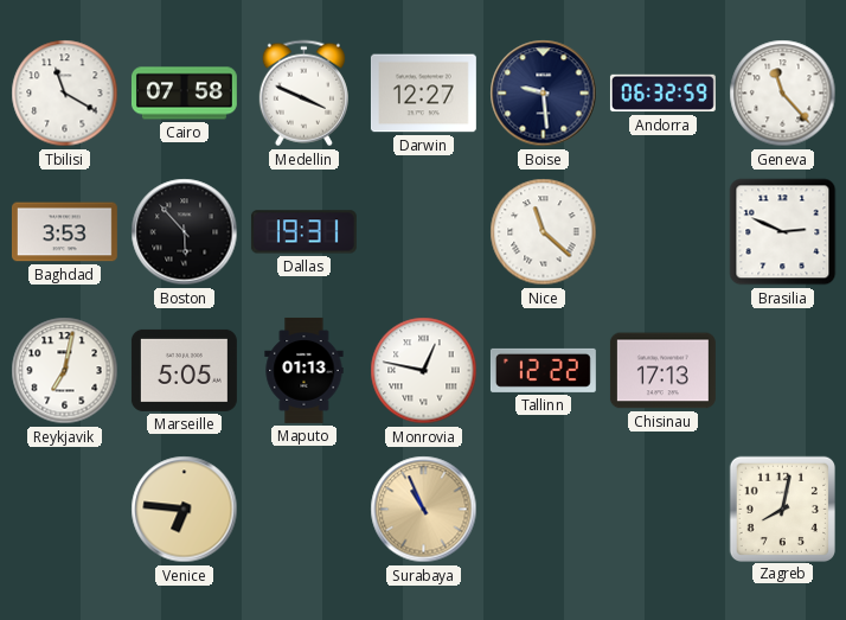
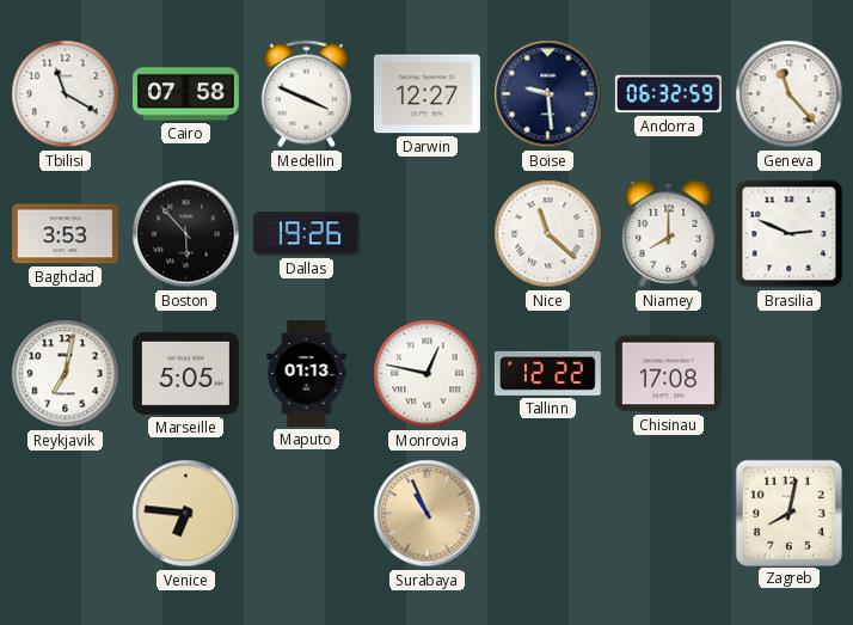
Dallas: 19:31 -> 19:26
Niamey: none -> 8:00
Chisinau: 17:13 -> 17:08
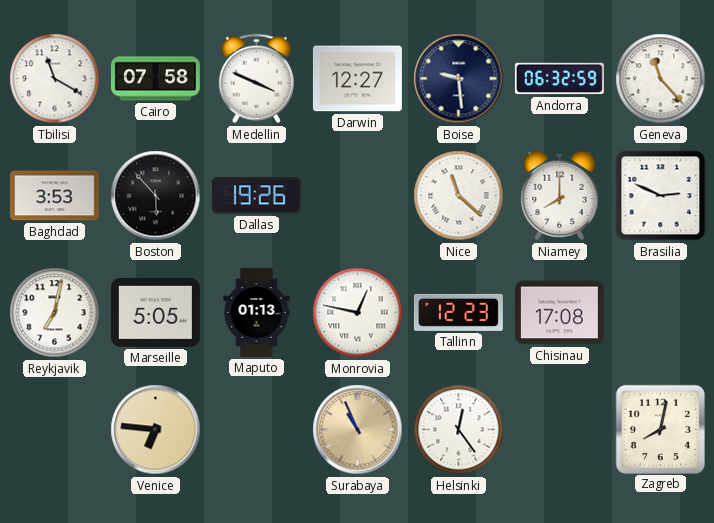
Tallinn: 12:22 -> 12:23
Helsinki: none -> 12:24
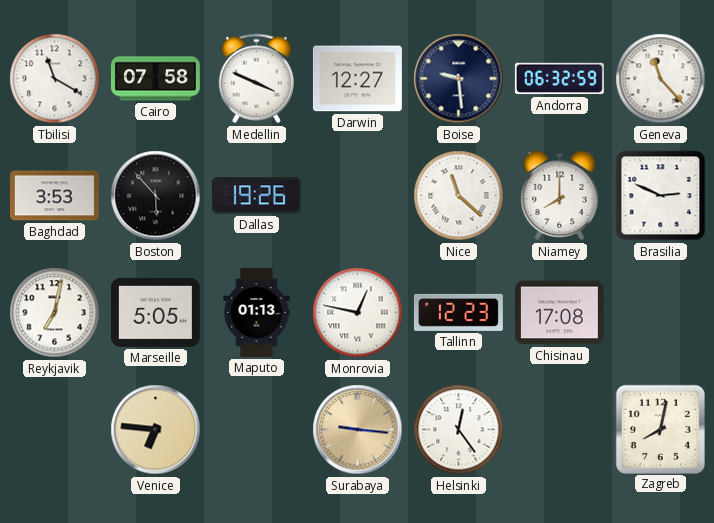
Surabaya: 10:56 -> 9:16
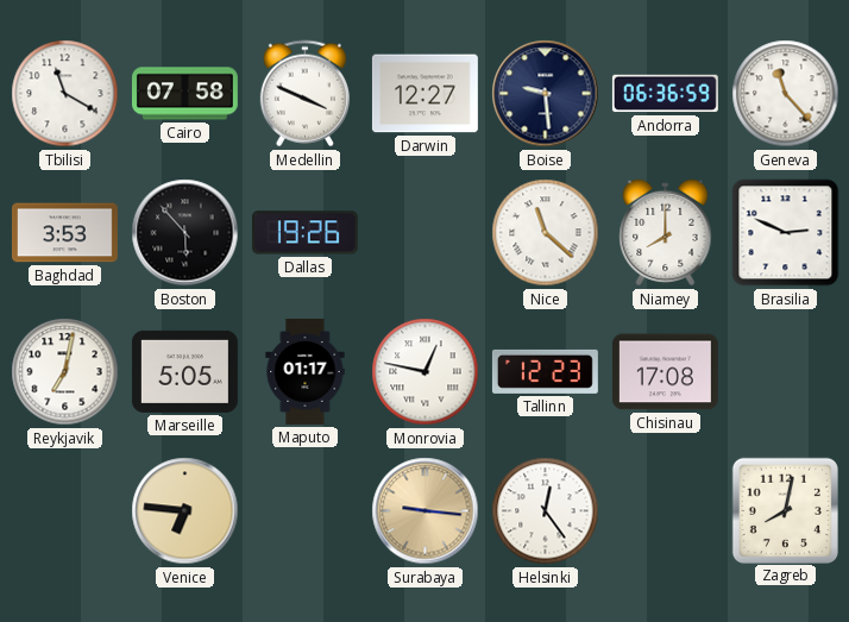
Andorra: 06:32 -> 06:36
Maputo: 01:13 -> 01:17
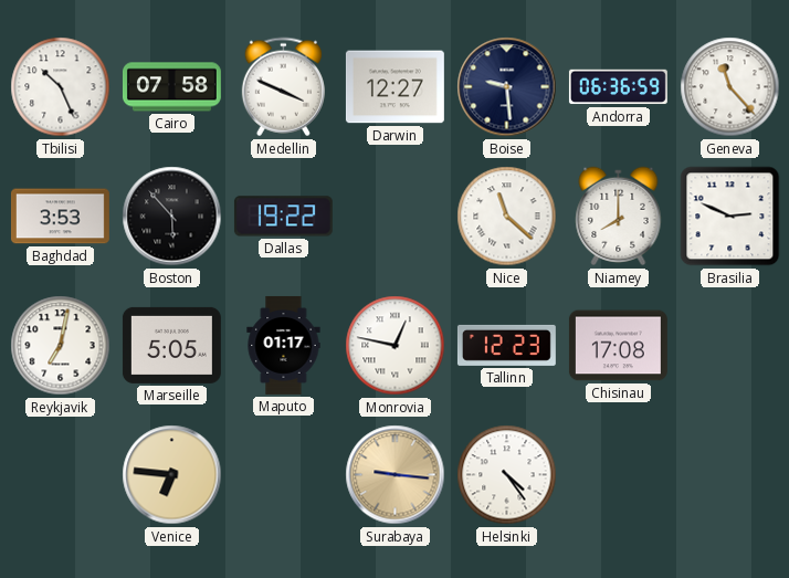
Tbilisi: 11:20 -> 10:26
Dallas: 19:26 -> 19:22
Helsinki: 12:24 -> 4:24
Zagreb: 8:02 -> none
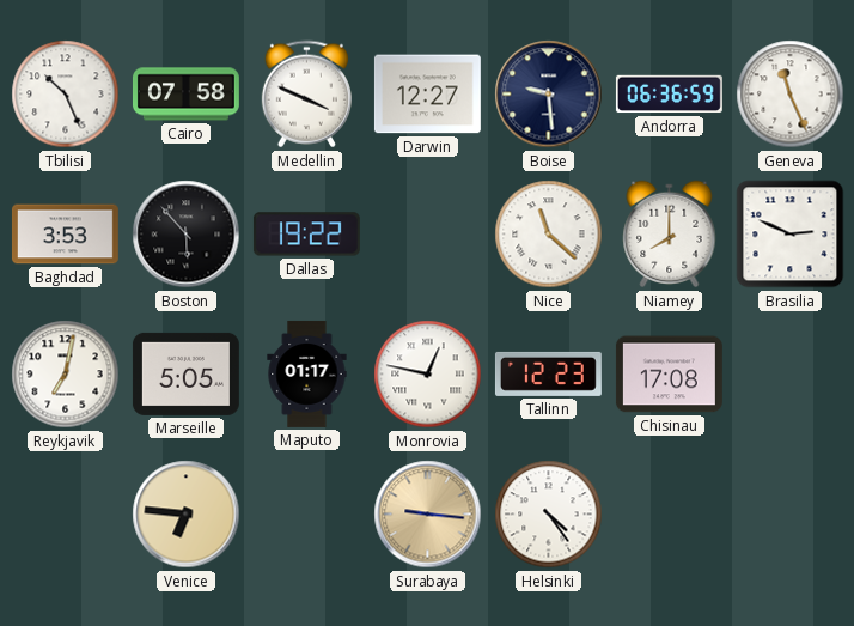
Geneva: 11:23 -> 11:26
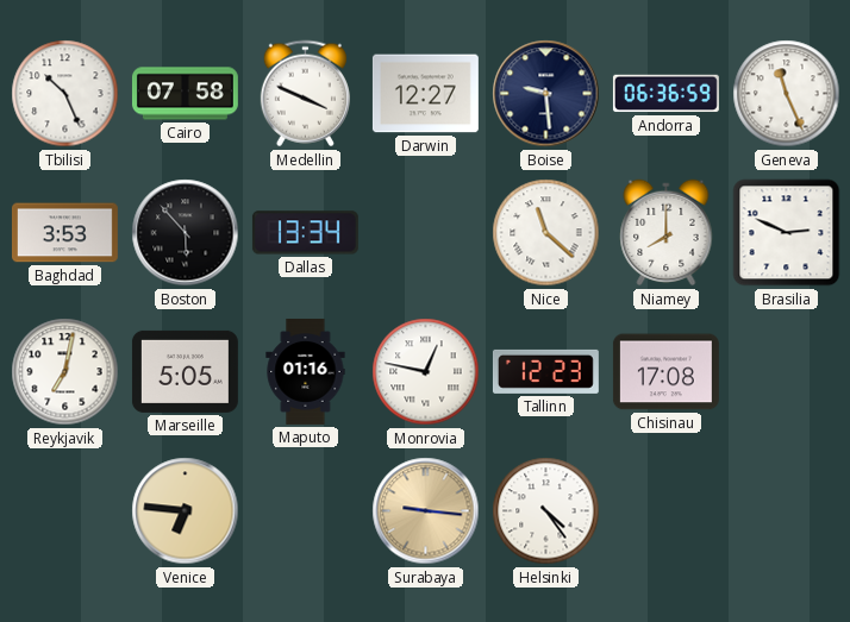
Dallas: 19:22 -> 13:34
Maputo: 01:17 -> 01:16
